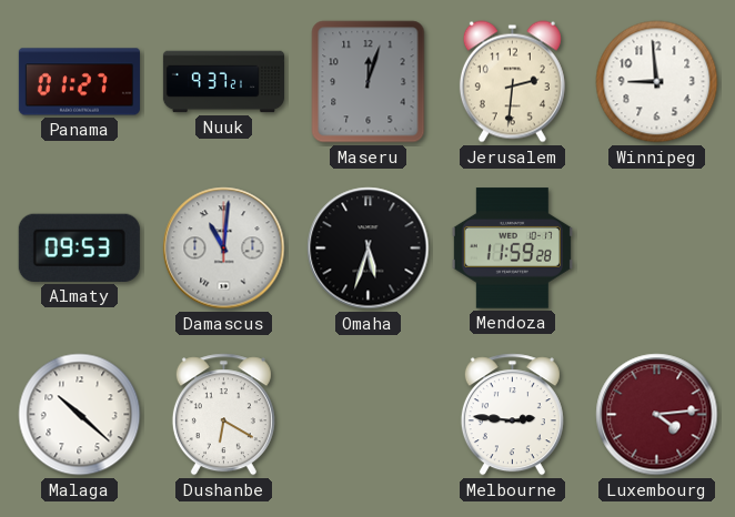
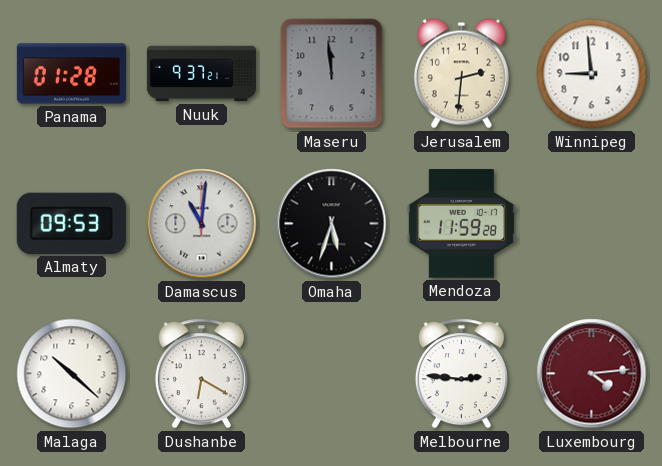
Panama: 01:27 -> 01:28
Maseru: 12:03 -> 11:59
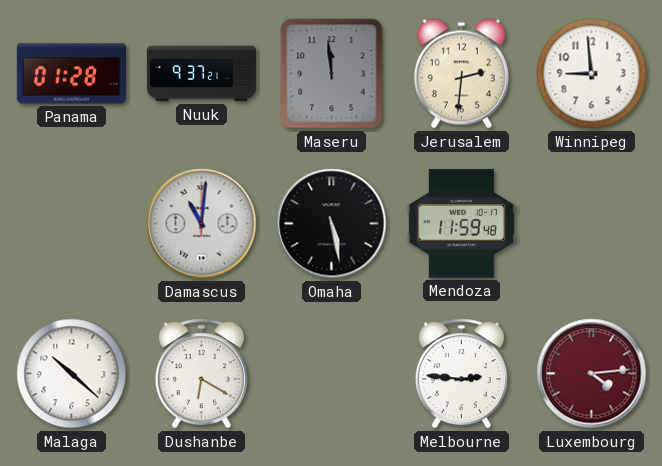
Almaty: 09:53 -> none
Omaha: 5:33 -> 5:28
Mendoza: 11:59:28 -> 11:59:48
